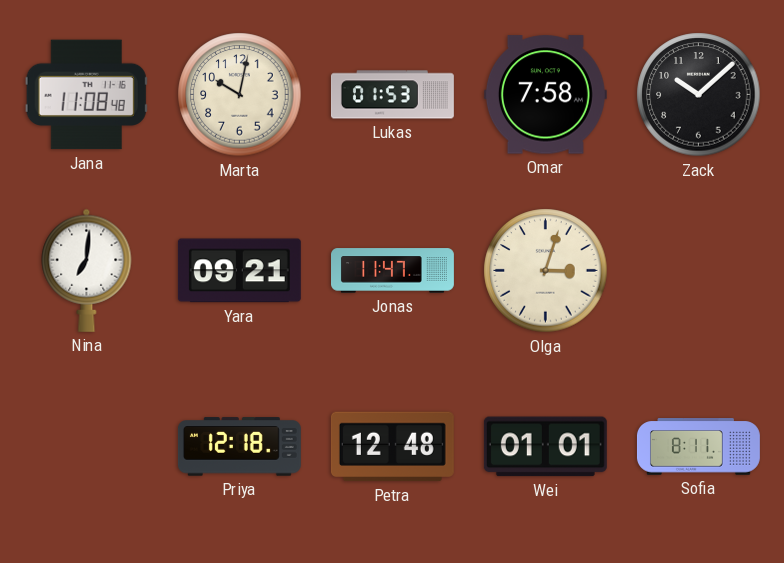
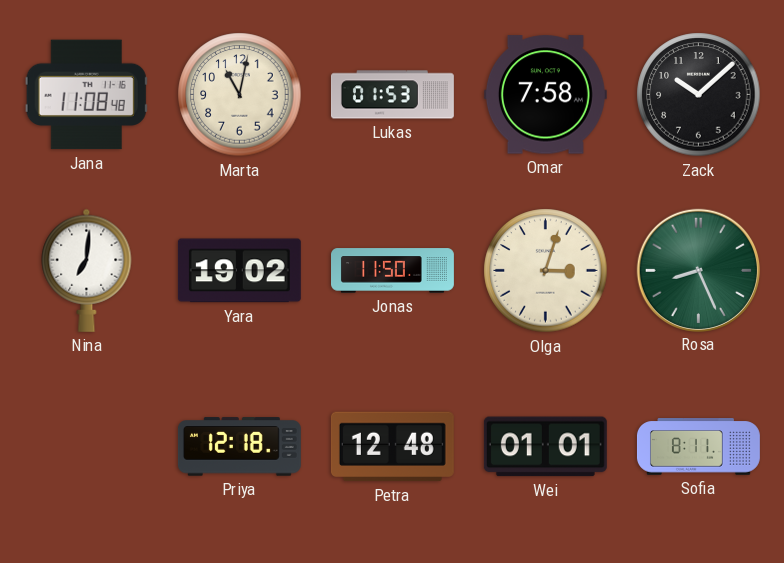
Marta: 10:02 -> 11:02
Yara: 09:21 -> 19:02
Jonas: 11:47 -> 11:50
Rosa: none -> 8:26
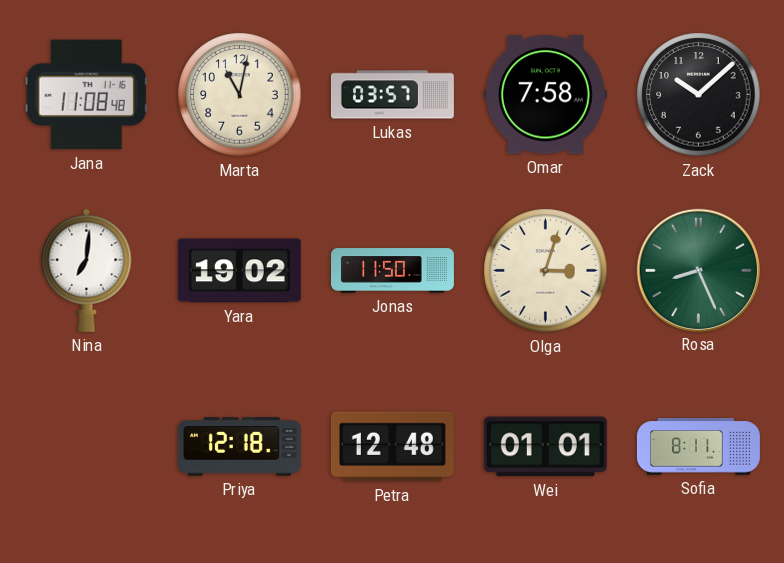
Lukas: 01:53 -> 03:57
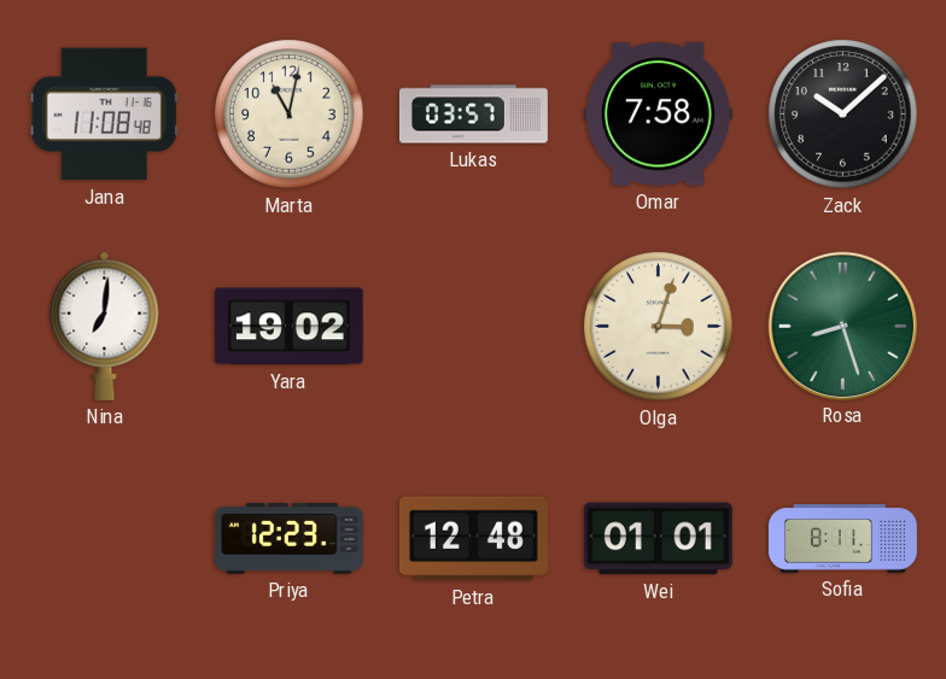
Jonas: 11:50 -> none
Rosa: 8:26 -> 8:27
Priya: 12:18 -> 12:23
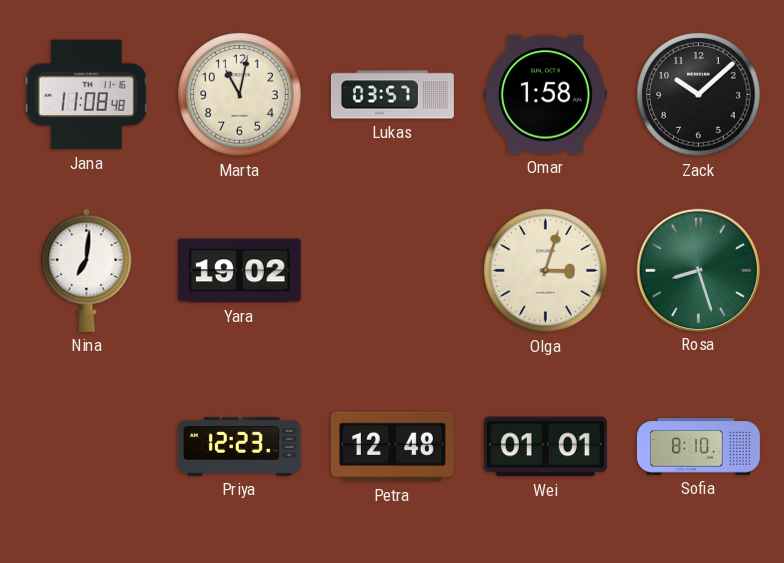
Omar: 7:58 -> 1:58
Sofia: 8:11 -> 8:10
